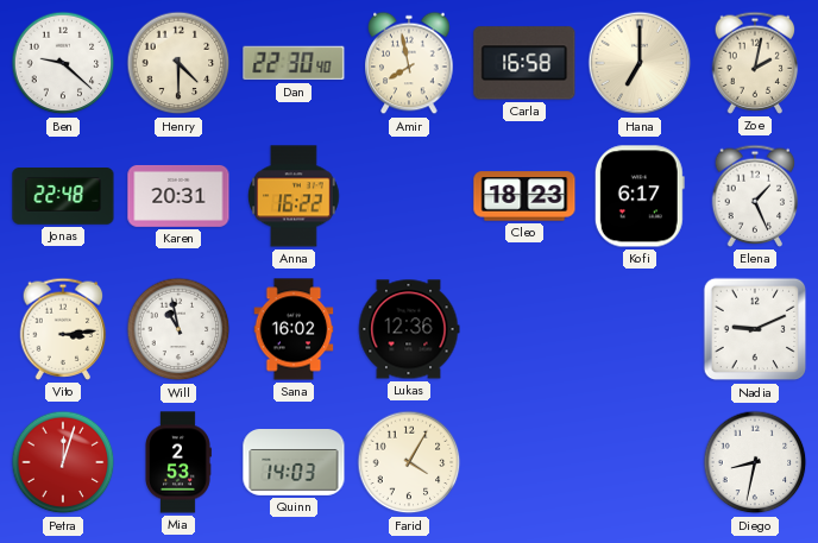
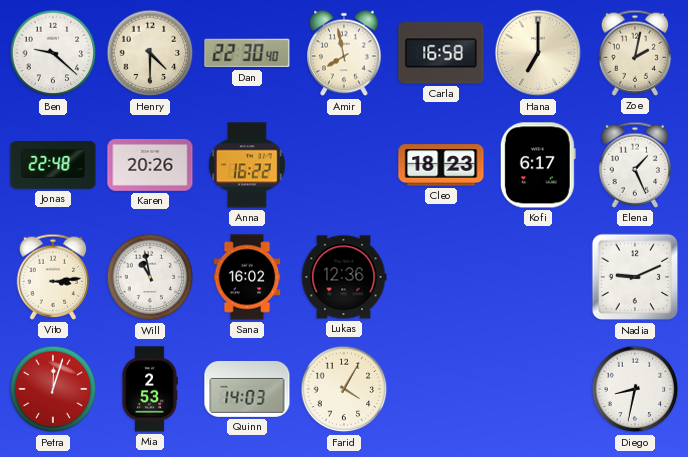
Karen: 20:31 -> 20:26
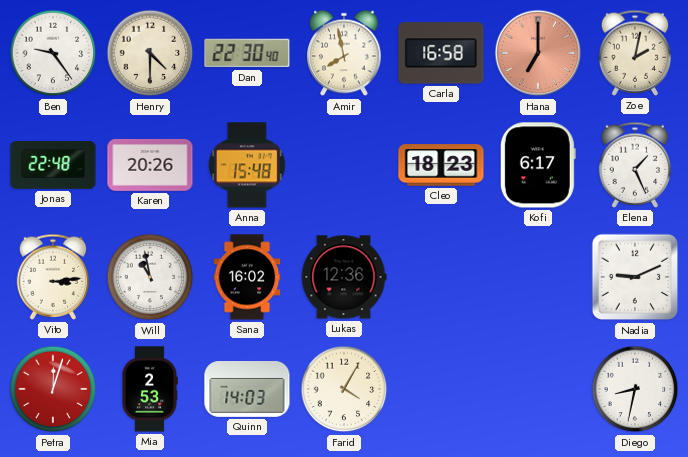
Ben: 9:22 -> 9:24
Hana dial: cream -> salmon
Anna: 16:22 -> 15:48
